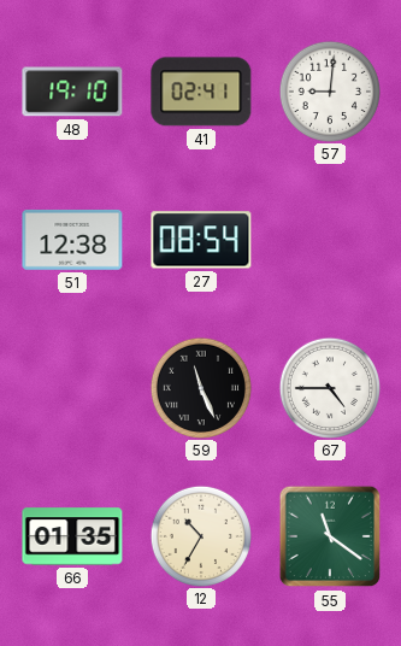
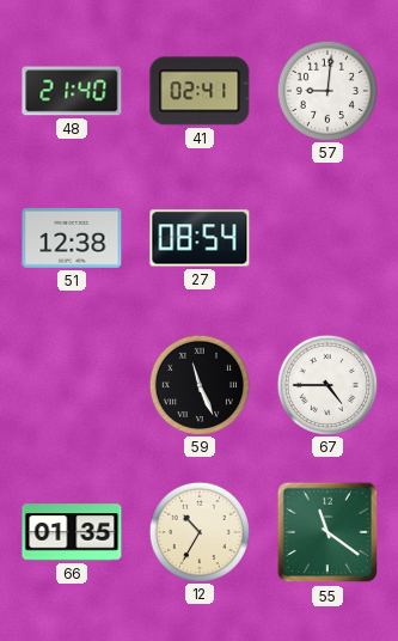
48: 19:10 -> 21:40
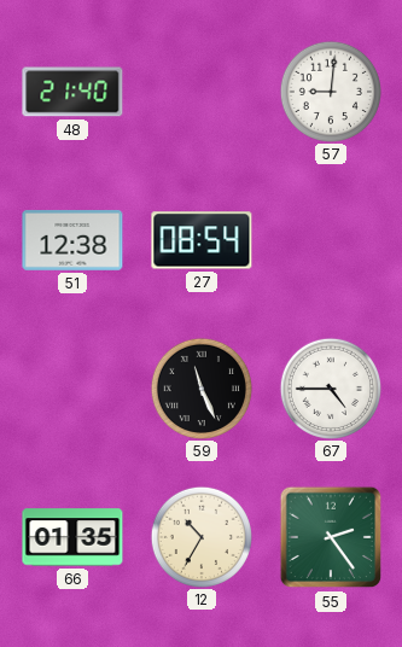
41: 02:41 -> none
55: 11:21 -> 2:24
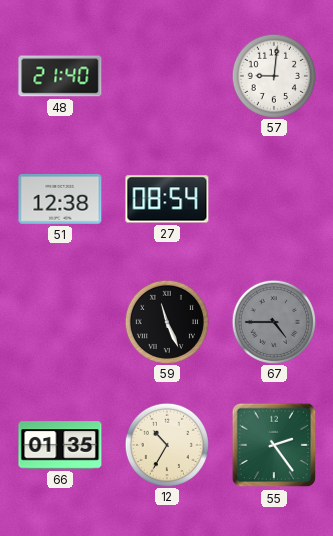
67 dial: white -> grey
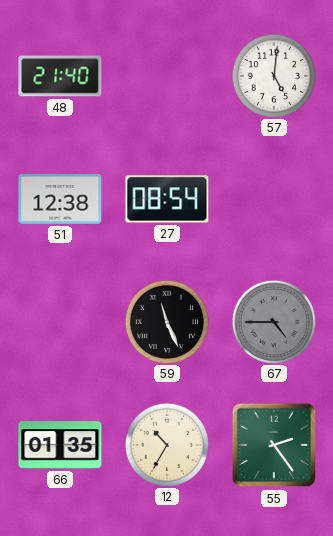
57: 9:01 -> 5:01
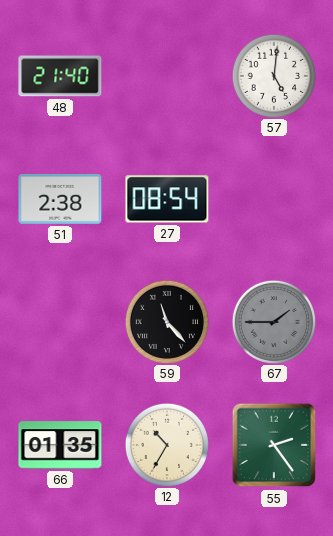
51: 12:38 -> 2:38
59: 11:26 -> 11:23
67: 4:45 -> 1:45
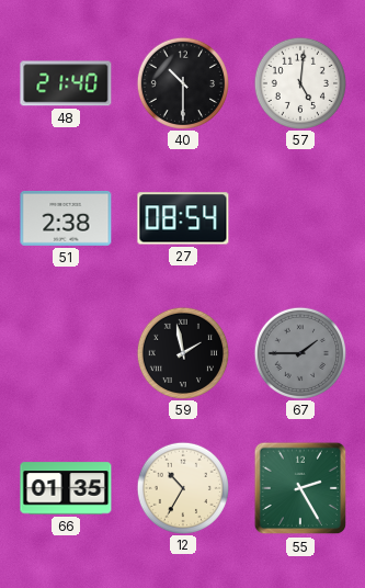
40: none -> 10:30
59: 11:23 -> 1:58
55: 2:24 -> 2:25
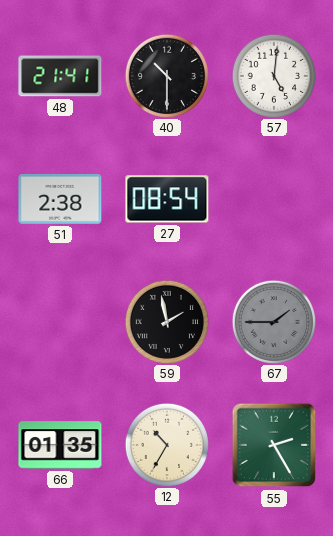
48: 21:40 -> 21:41
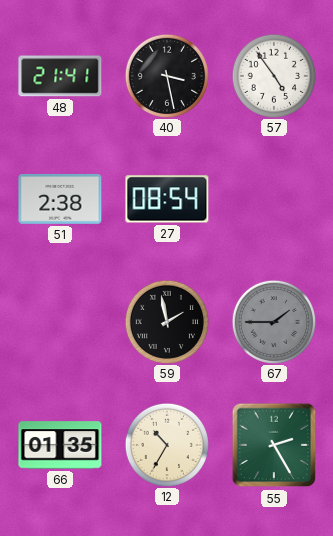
40: 10:30 -> 3:28
57: 5:01 -> 4:54
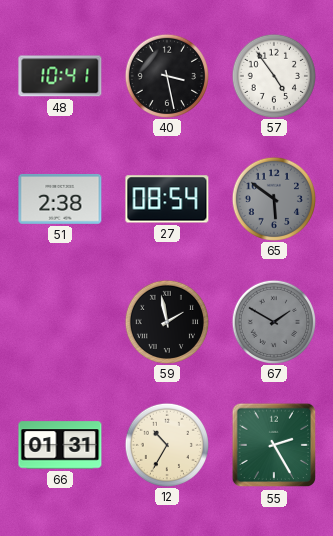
48: 21:41 -> 10:41
65: none -> 5:51
67: 1:45 -> 1:50
66: 01:35 -> 01:31
